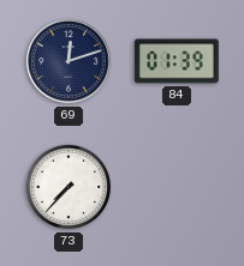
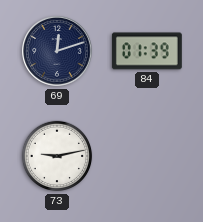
73: 7:37 -> 9:13
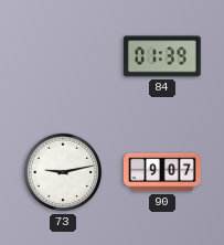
69: 12:12 -> none
90: none -> 9:07
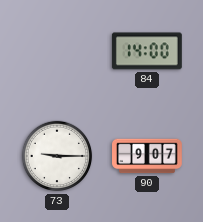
84: 01:39 -> 14:00
73: 9:13 -> 9:15
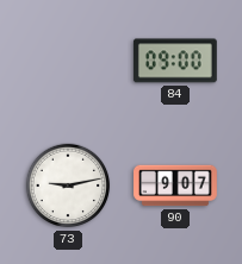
84: 14:00 -> 09:00
73: 9:15 -> 9:13
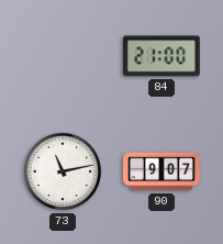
84: 09:00 -> 21:00
73: 9:13 -> 11:13
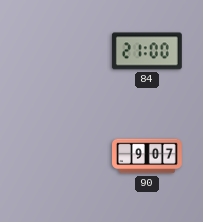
73: 11:13 -> none
